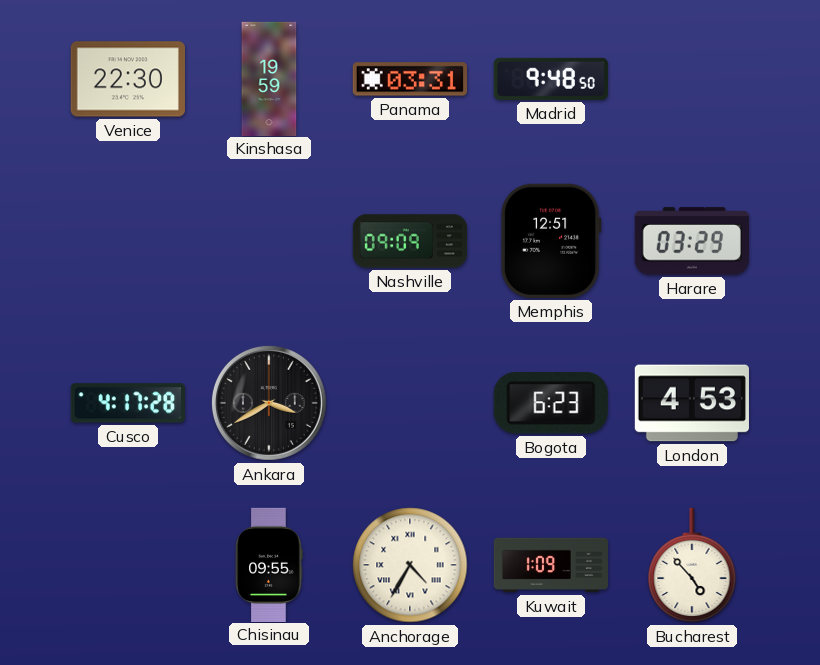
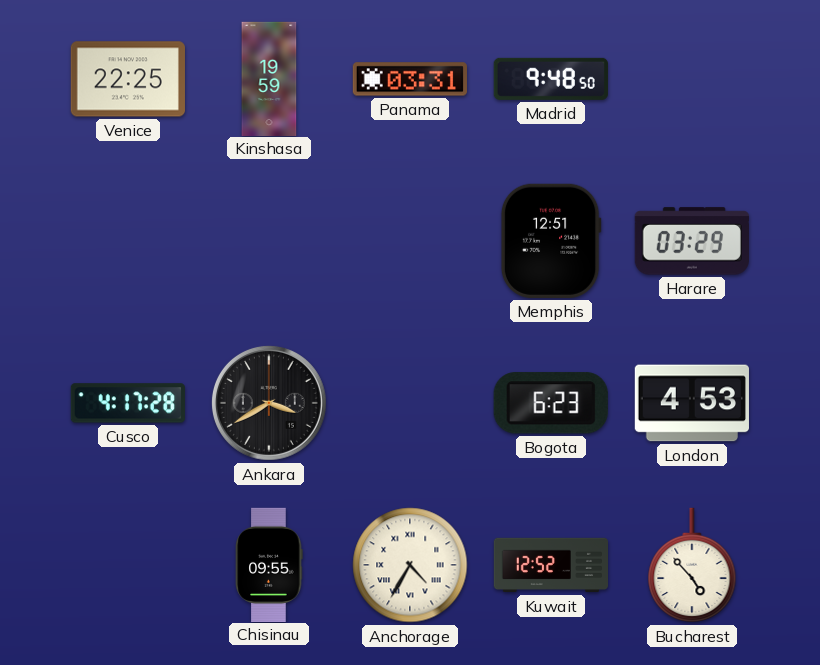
Venice: 22:30 -> 22:25
Nashville: 09:09 -> none
Kuwait: 1:09 -> 12:52
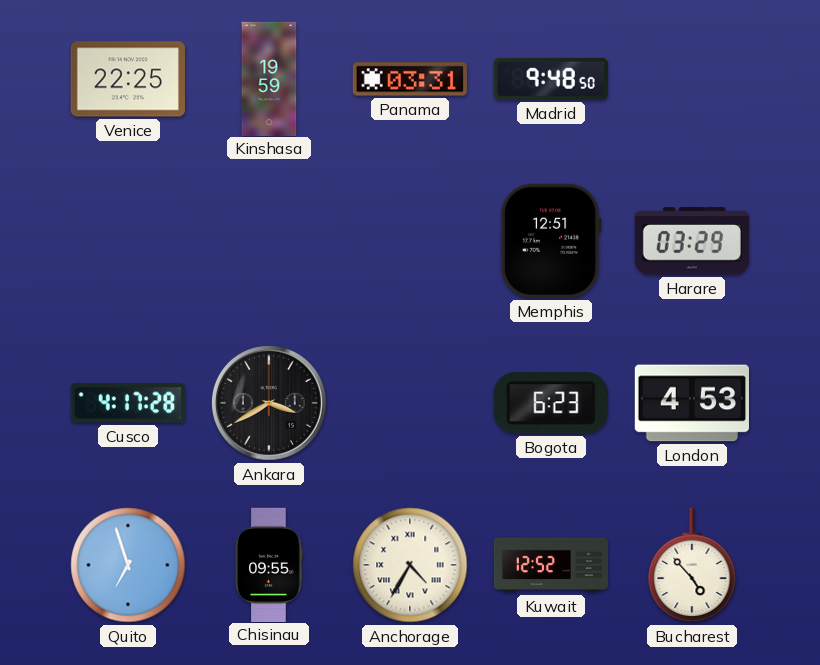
Quito: none -> 6:57
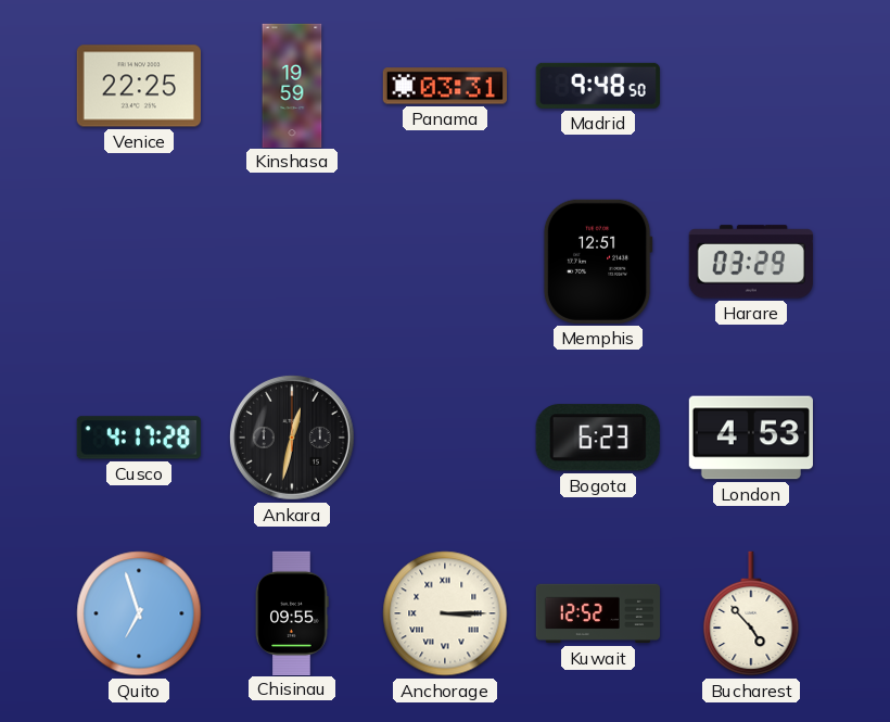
Ankara: 3:40 -> 12:32
Anchorage: 4:35 -> 3:15
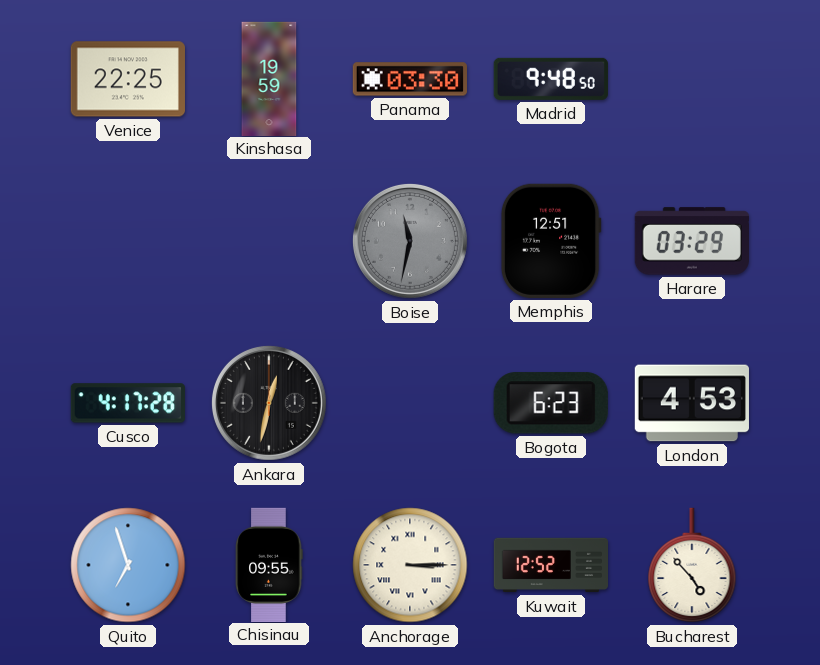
Panama: 03:31 -> 03:30
Boise: none -> 11:32
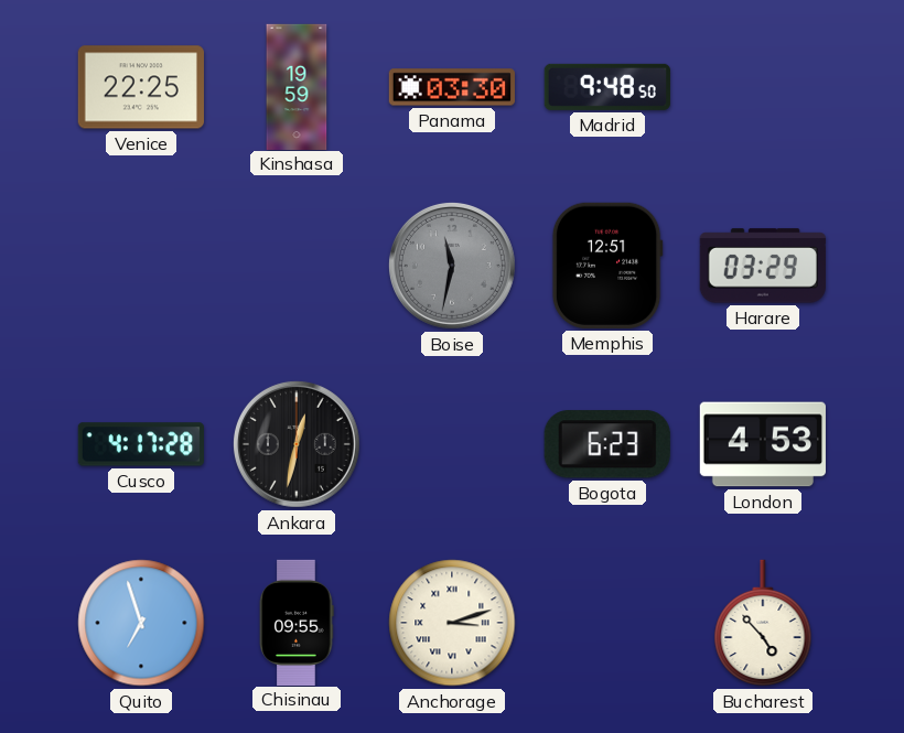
Anchorage: 3:15 -> 3:12
Kuwait: 12:52 -> none
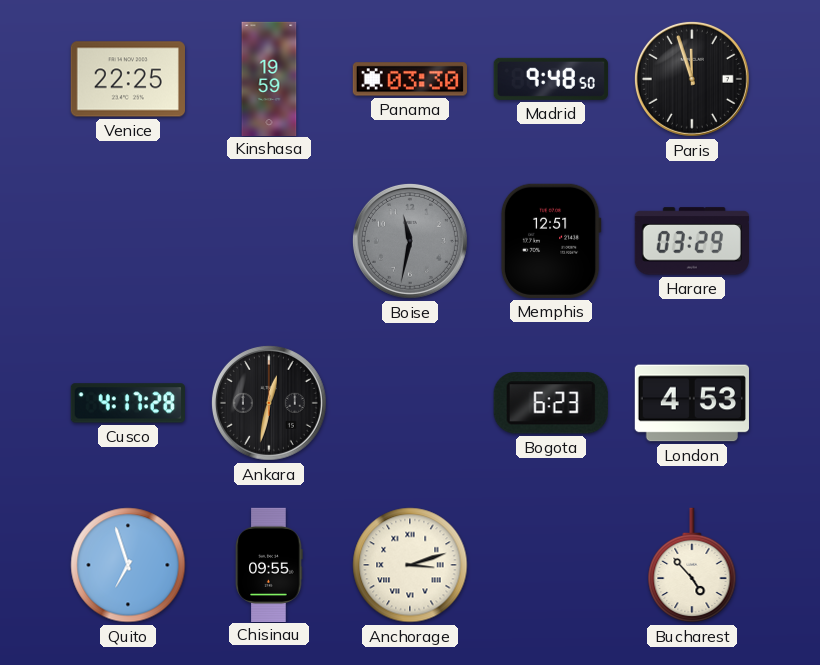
Paris: none -> 11:57
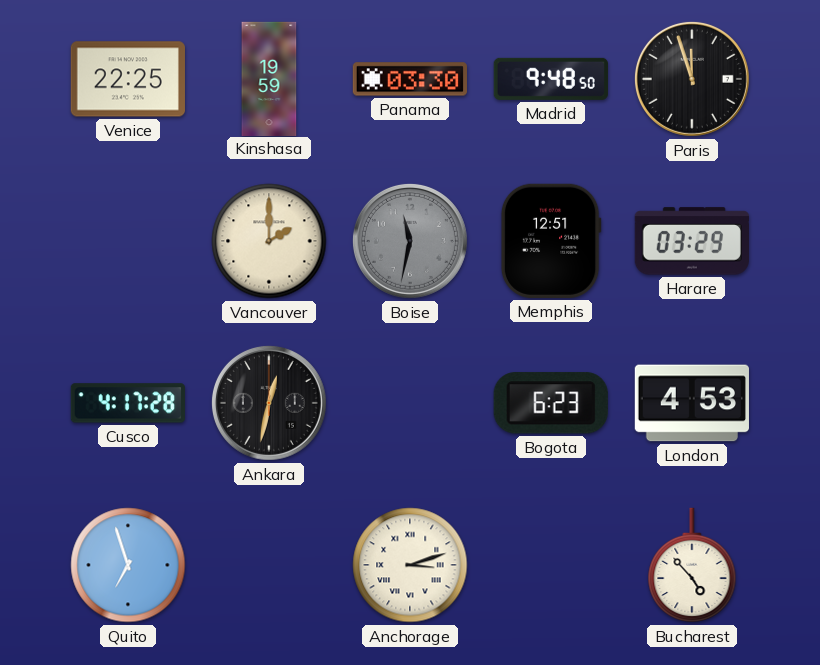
Vancouver: none -> 2:00
Chisinau: 09:55 -> none
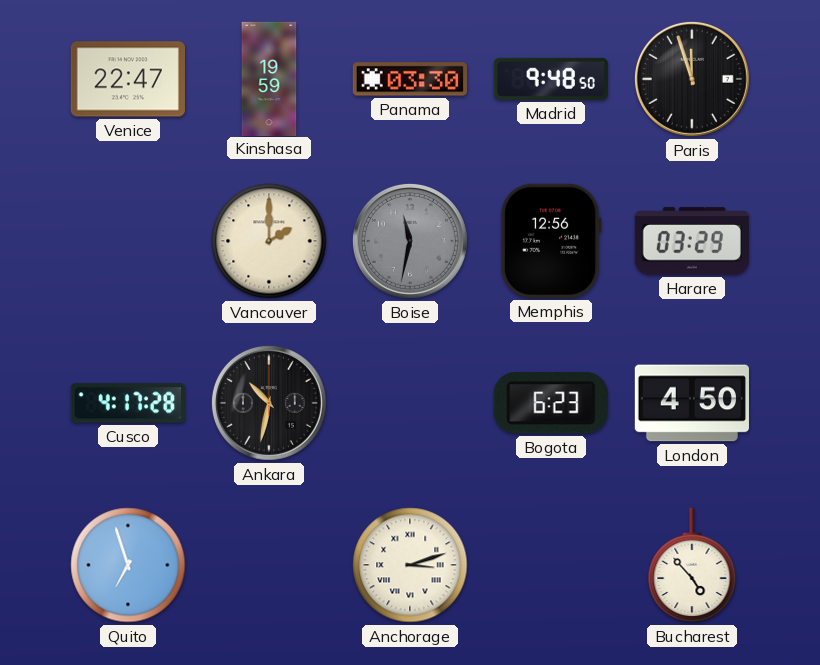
Venice: 22:25 -> 22:47
Memphis: 12:51 -> 12:56
Ankara: 12:32 -> 10:32
London: 4:53 -> 4:50
